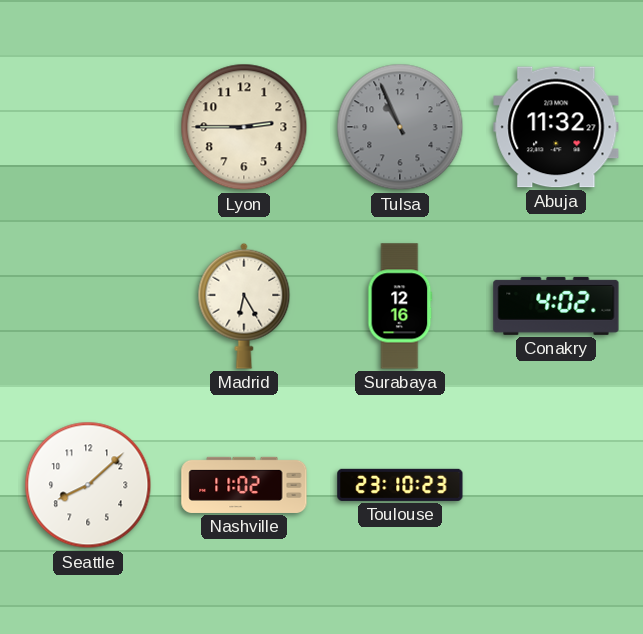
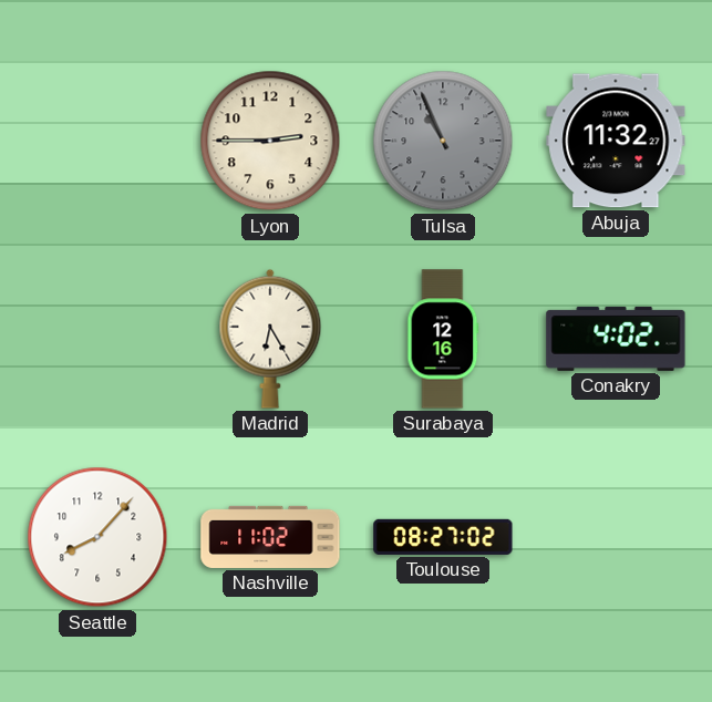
Seattle: 8:08 -> 8:07
Toulouse: 23:10 -> 08:27
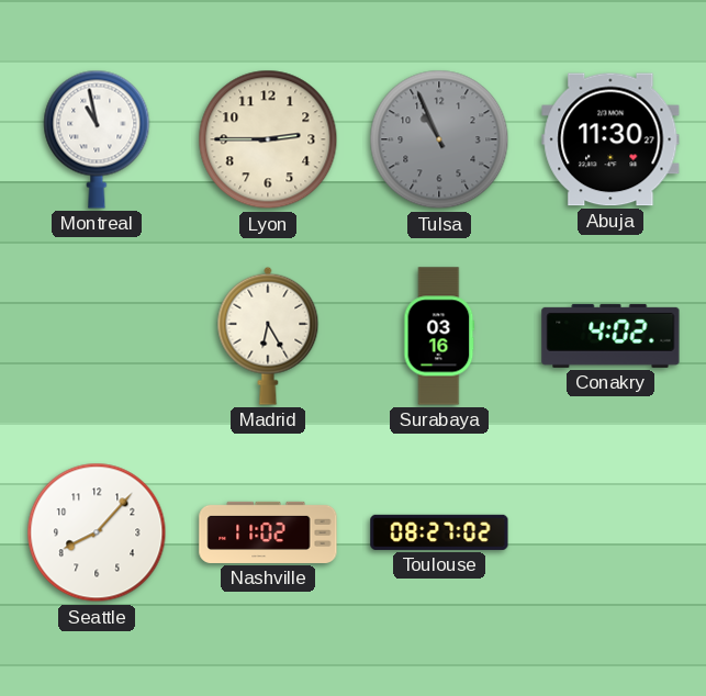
Montreal: none -> 10:58
Abuja: 11:32 -> 11:30
Surabaya: 12:16 -> 03:16
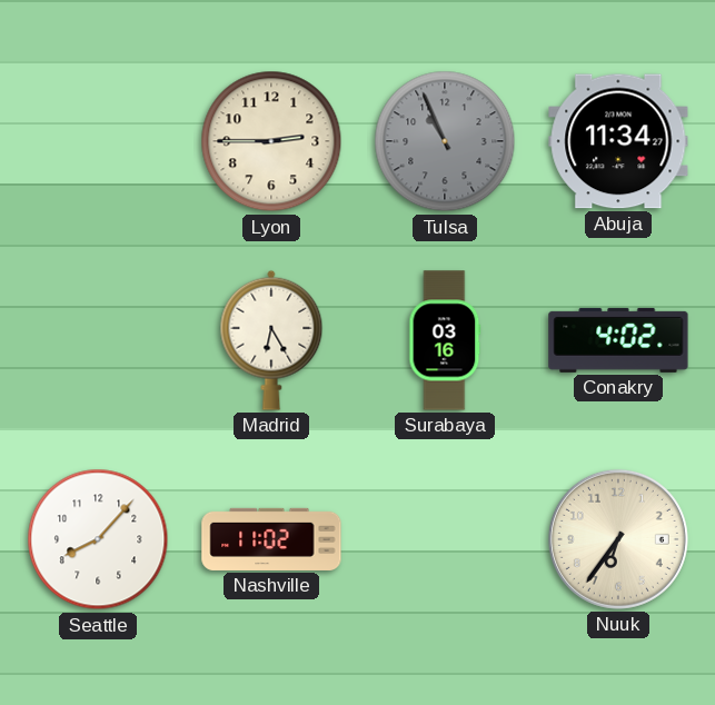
Montreal: 10:58 -> none
Abuja: 11:30 -> 11:34
Toulouse: 08:27 -> none
Nuuk: none -> 6:36
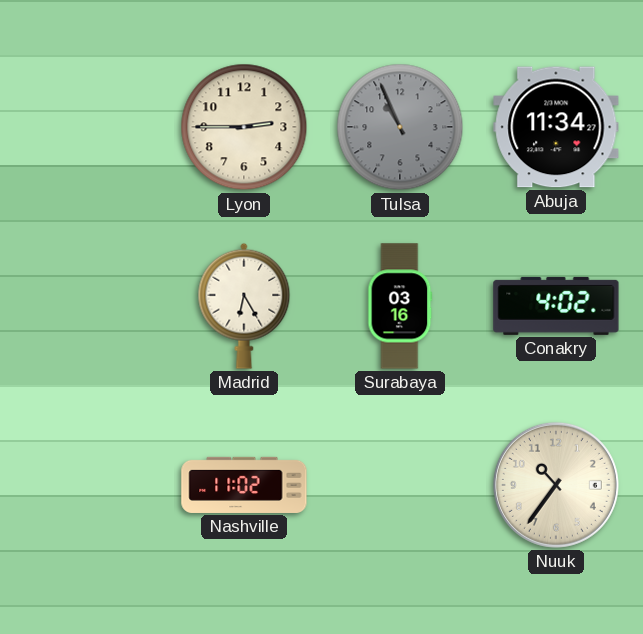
Seattle: 8:07 -> none
Nuuk: 6:36 -> 10:36
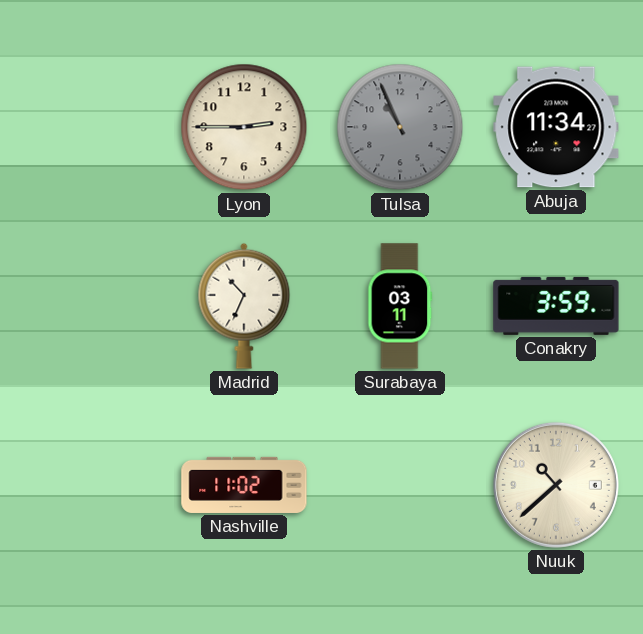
Madrid: 6:25 -> 10:34
Surabaya: 03:16 -> 03:11
Conakry: 4:02 -> 3:59
Nuuk: 10:36 -> 10:38
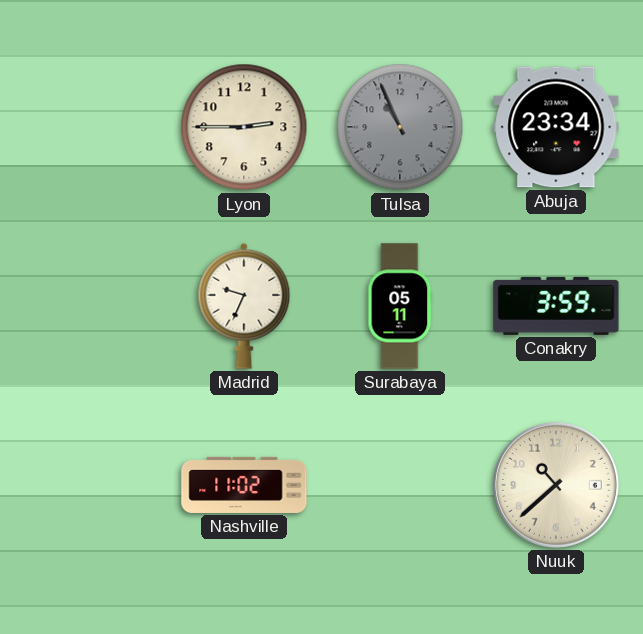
Abuja: 11:34 -> 23:34
Madrid: 10:34 -> 9:34
Surabaya: 03:11 -> 05:11
